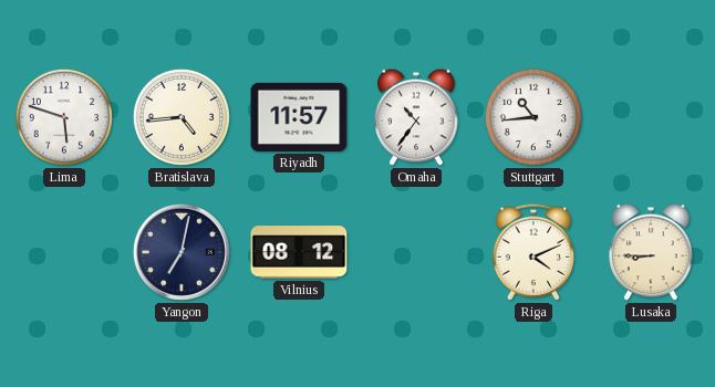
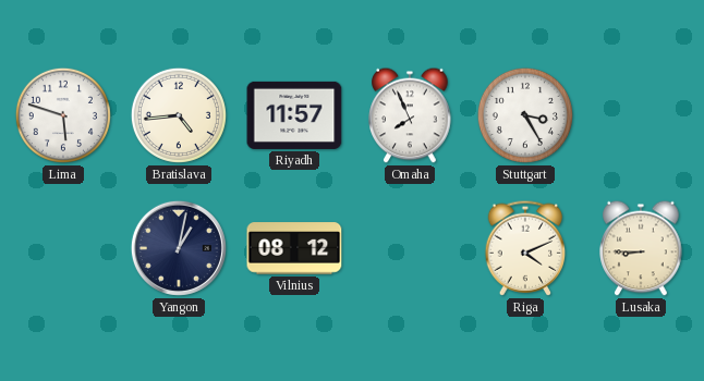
Omaha: 10:36 -> 7:56
Stuttgart: 10:44 -> 3:25
Yangon: 7:02 -> 1:02
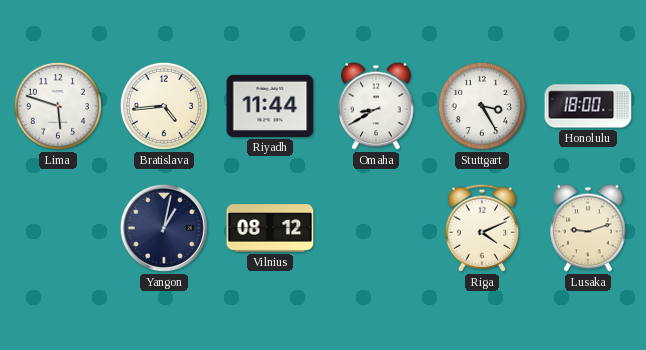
Riyadh: 11:57 -> 11:44
Omaha: 7:56 -> 8:40
Honolulu: none -> 18:00
Lusaka: 8:45 -> 9:12
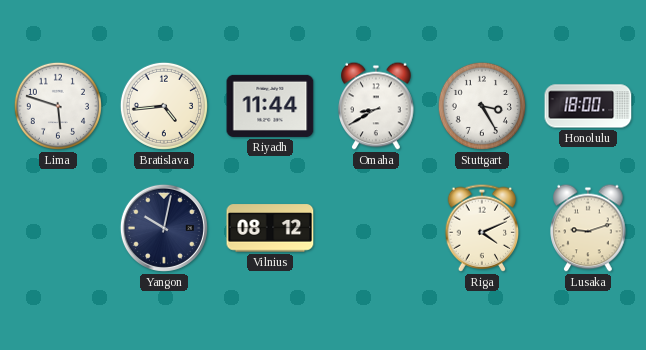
Yangon: 1:02 -> 10:02
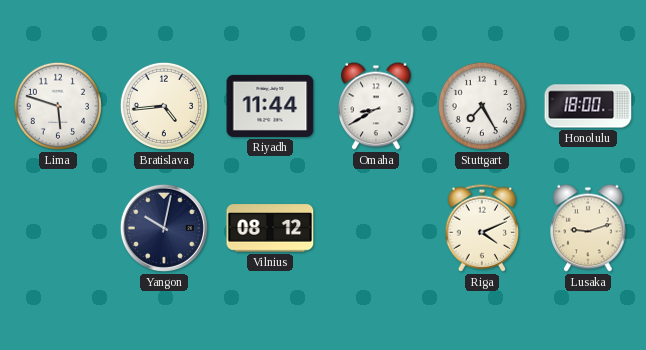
Stuttgart: 3:25 -> 7:25
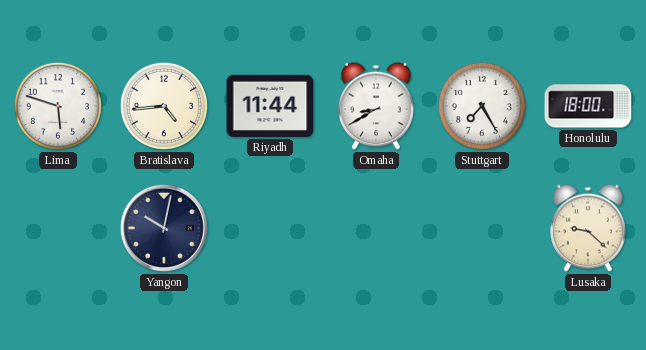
Vilnius: 08:12 -> none
Riga: 4:11 -> none
Lusaka: 9:12 -> 9:22
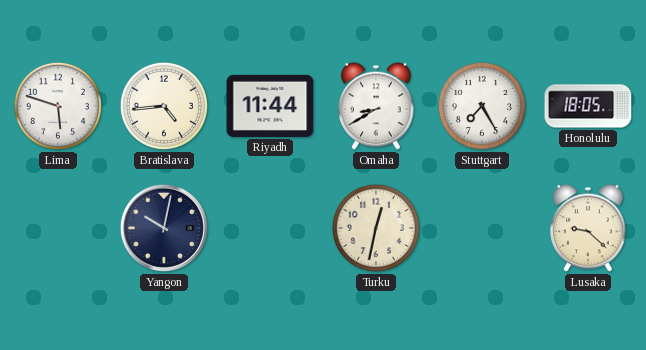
Honolulu: 18:00 -> 18:05
Turku: none -> 12:32
